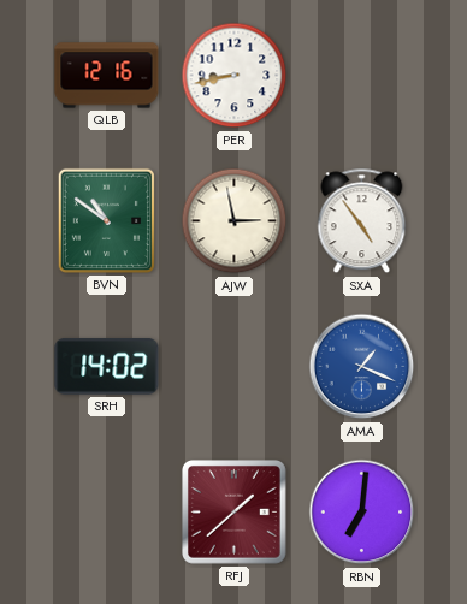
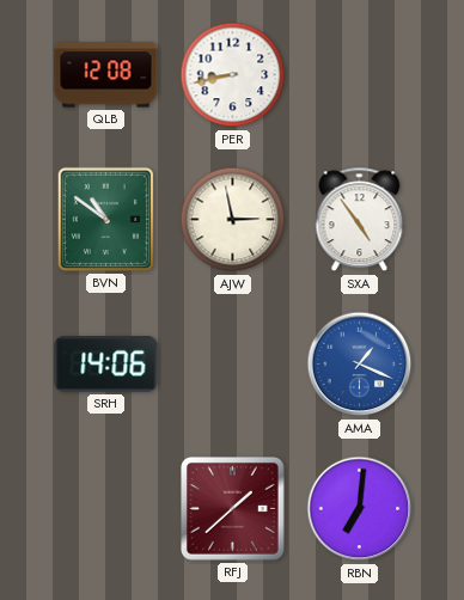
QLB: 12:16 -> 12:08
SRH: 14:02 -> 14:06
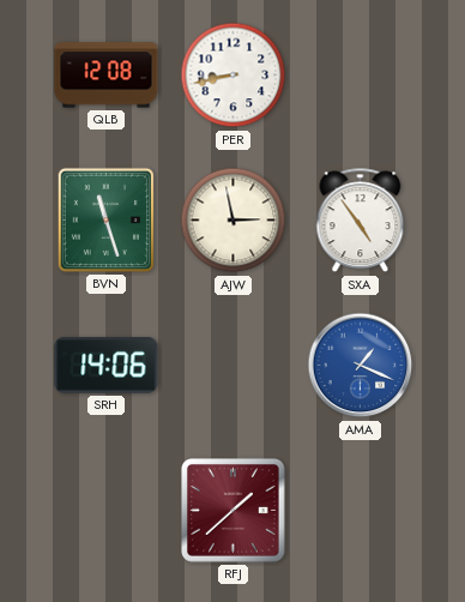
BVN: 10:51 -> 11:27
RBN: 7:01 -> none
